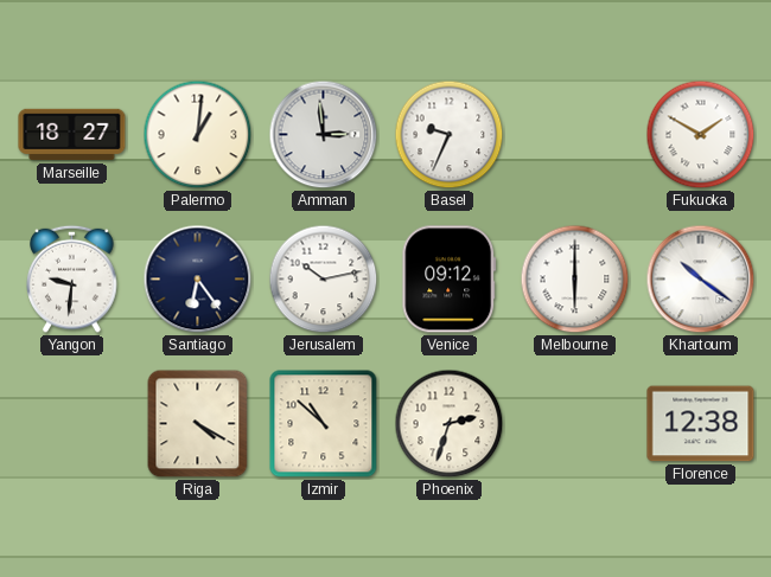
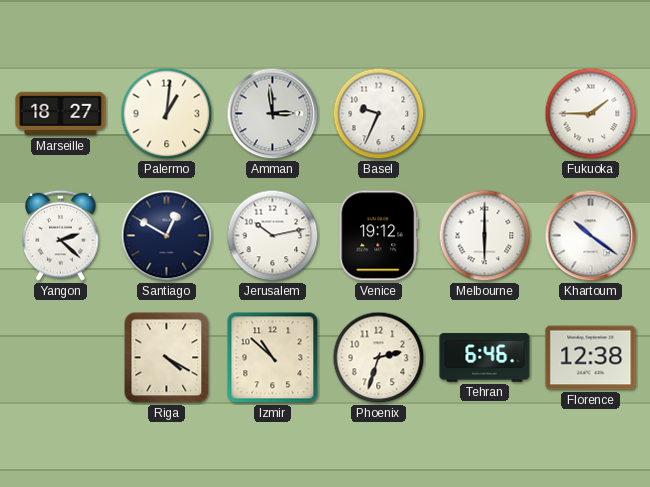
Fukuoka: 1:50 -> 1:45
Yangon: 9:31 -> 2:22
Santiago: 6:24 -> 12:50
Venice: 09:12 -> 19:12
Tehran: none -> 6:46
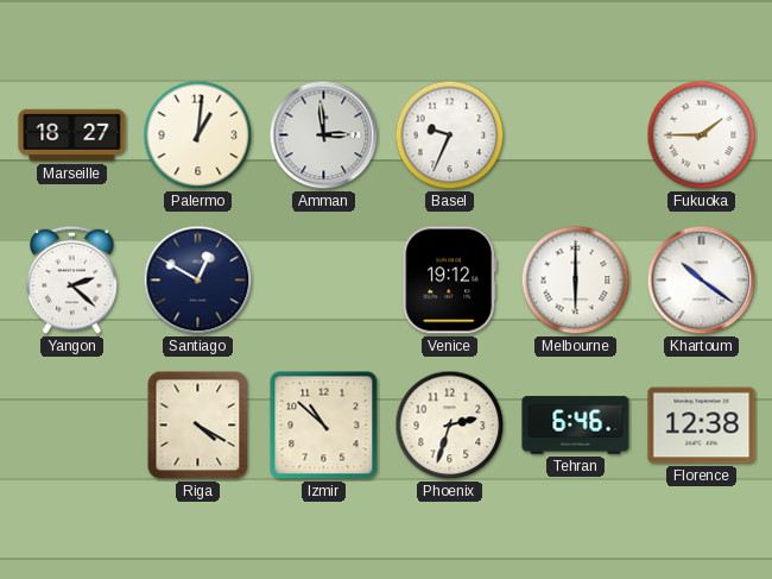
Jerusalem: 10:13 -> none
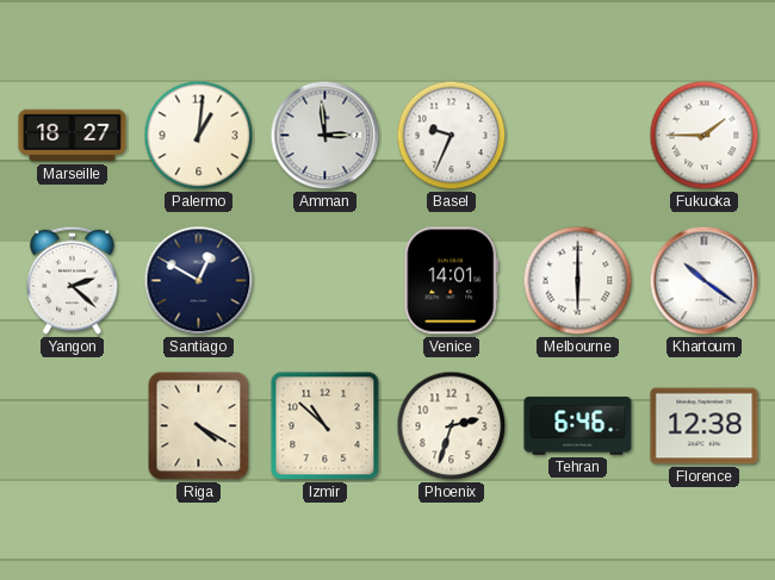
Venice: 19:12 -> 14:01
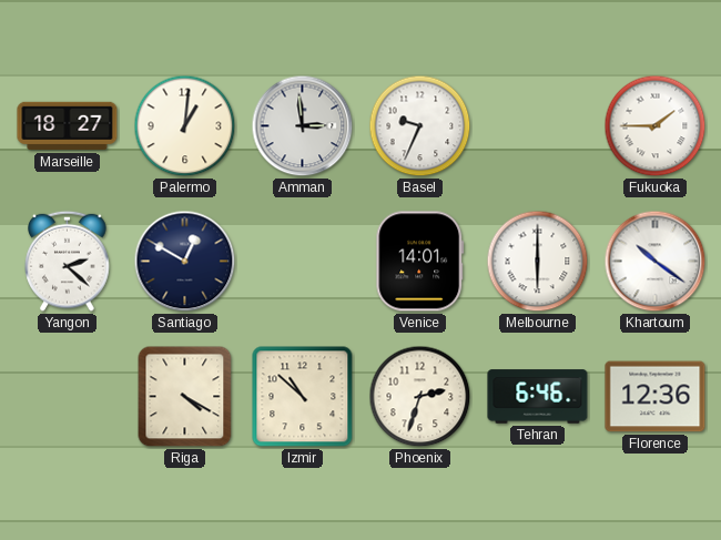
Florence: 12:38 -> 12:36
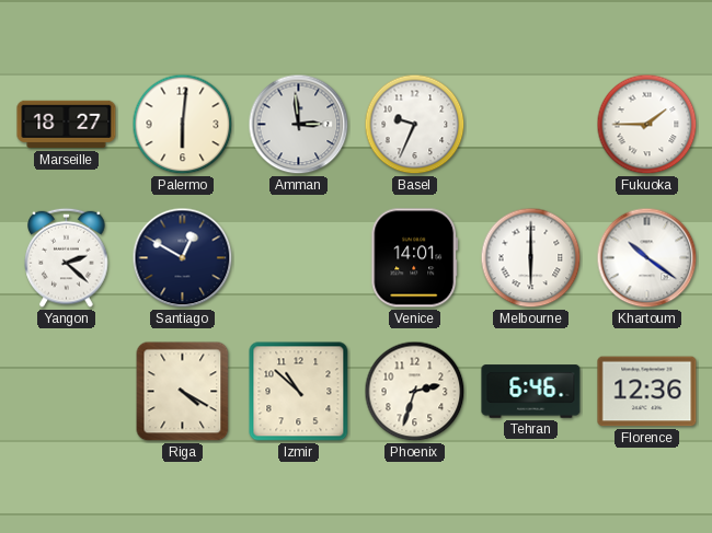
Palermo: 1:01 -> 6:01
